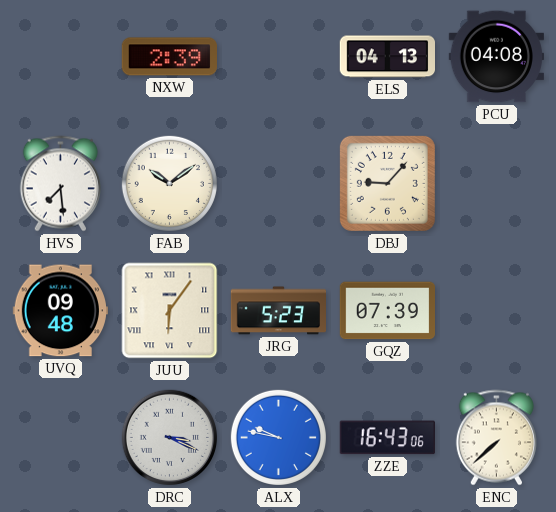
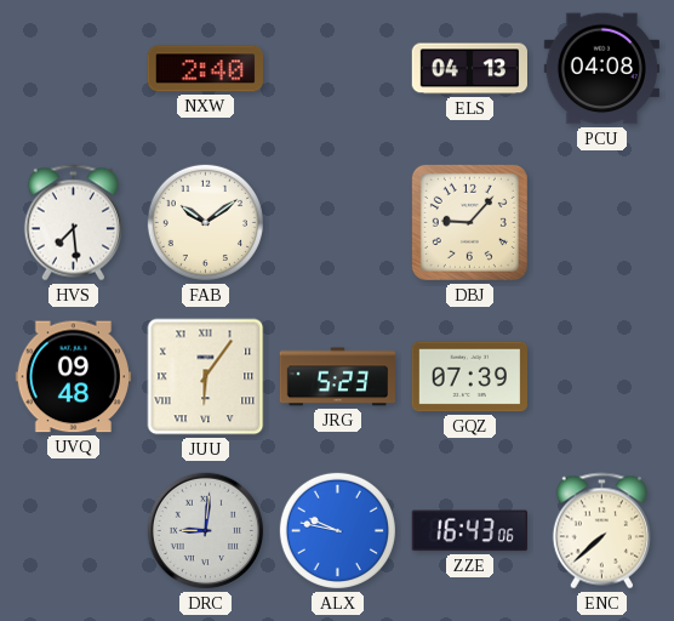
NXW: 2:39 -> 2:40
DRC: 3:19 -> 9:01
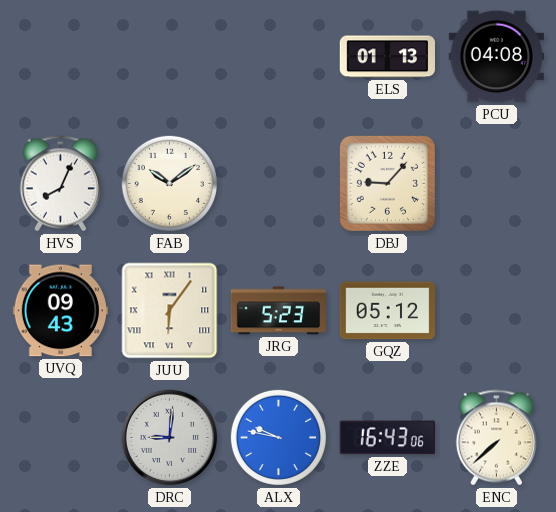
NXW: 2:40 -> none
ELS: 04:13 -> 01:13
HVS: 7:29 -> 8:04
UVQ: 09:48 -> 09:43
GQZ: 07:39 -> 05:12
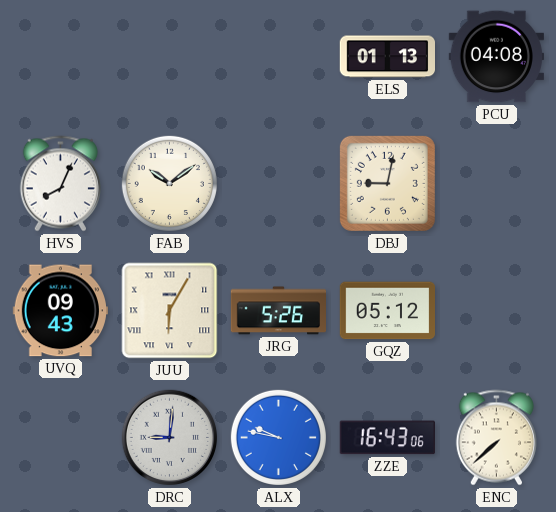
DBJ: 9:07 -> 9:02
JUU: 6:06 -> 6:05
JRG: 5:23 -> 5:26
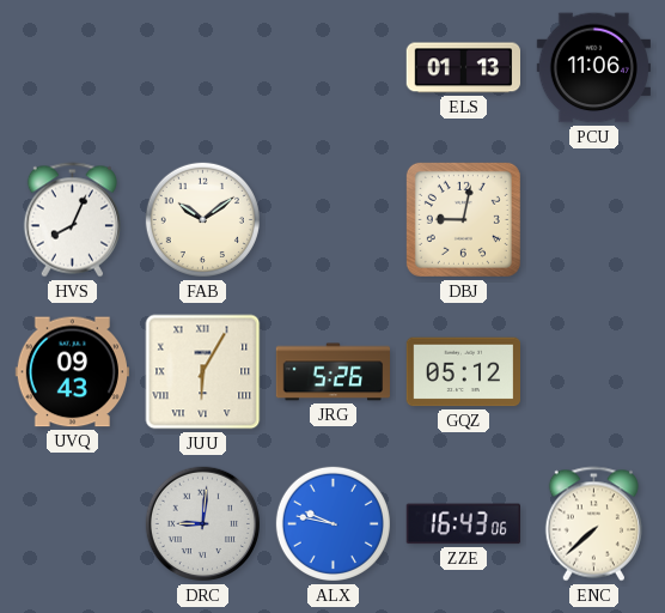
PCU: 04:08 -> 11:06
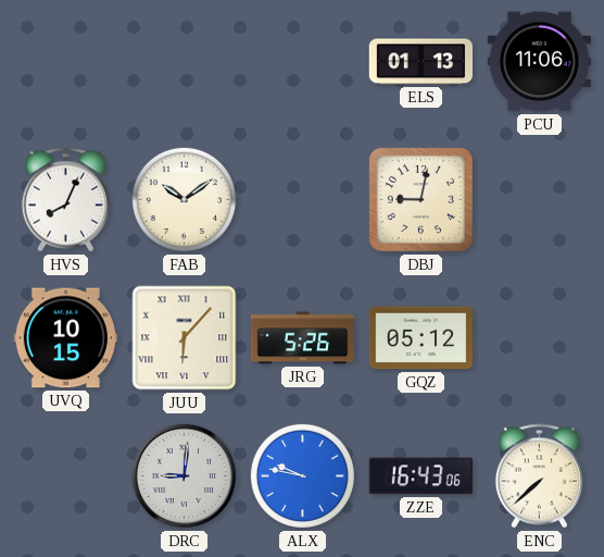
UVQ: 09:43 -> 10:15
JUU: 6:05 -> 6:07
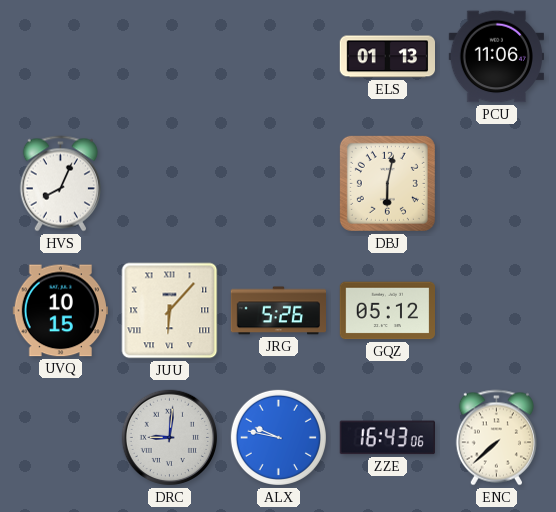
FAB: 10:09 -> none
DBJ: 9:02 -> 6:02
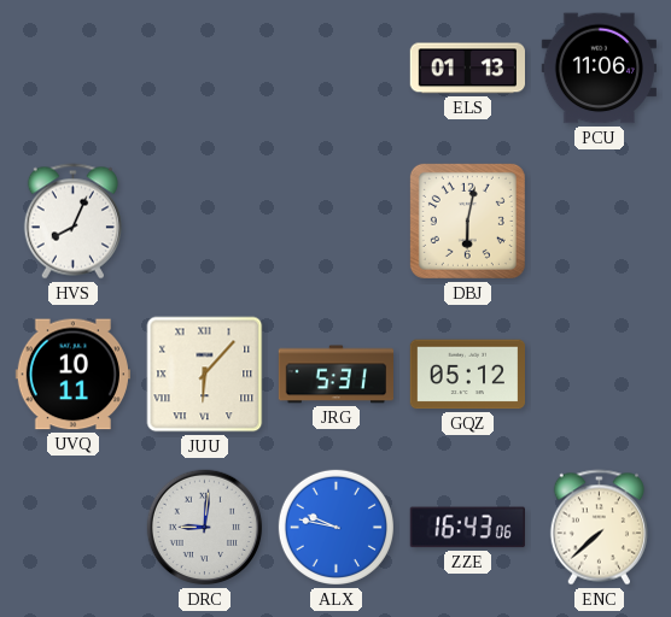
UVQ: 10:15 -> 10:11
JRG: 5:26 -> 5:31
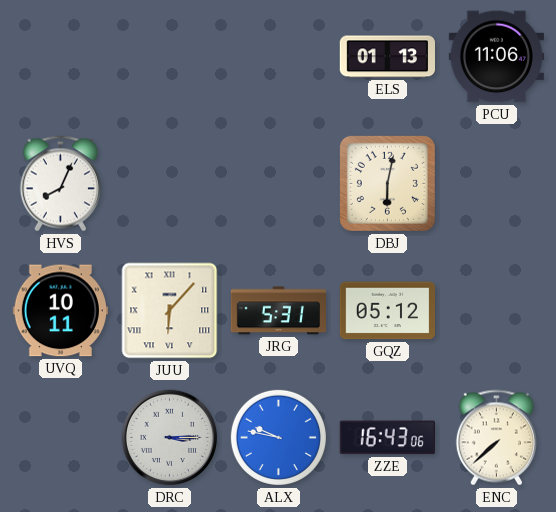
DRC: 9:01 -> 3:15
